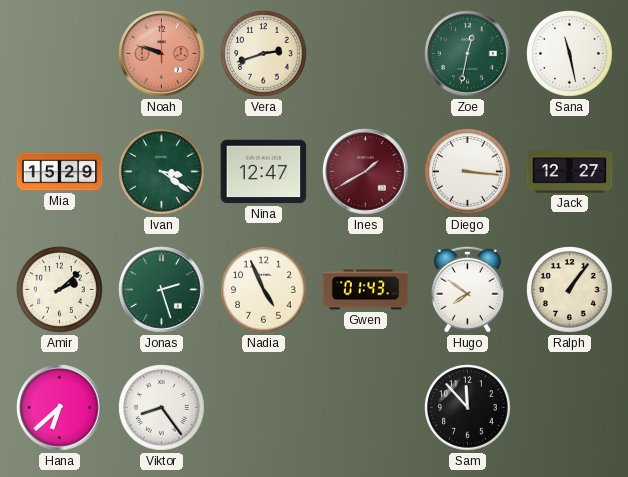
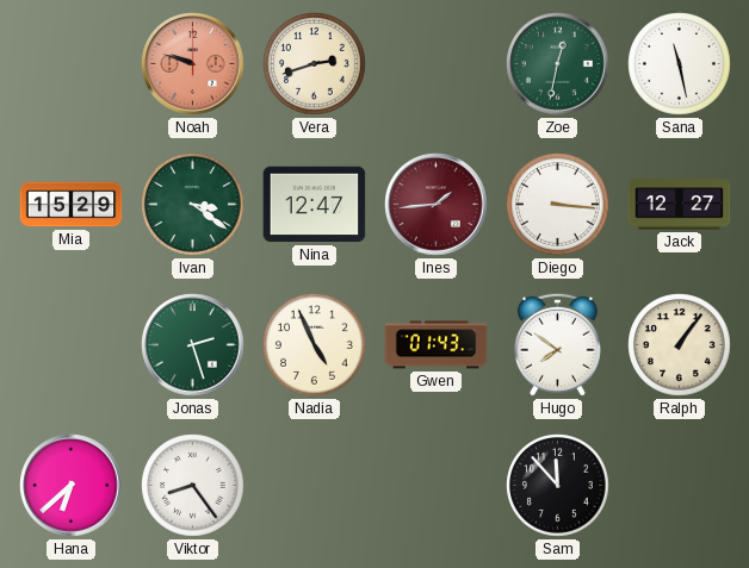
Ines: 1:40 -> 1:44
Amir: 2:08 -> none
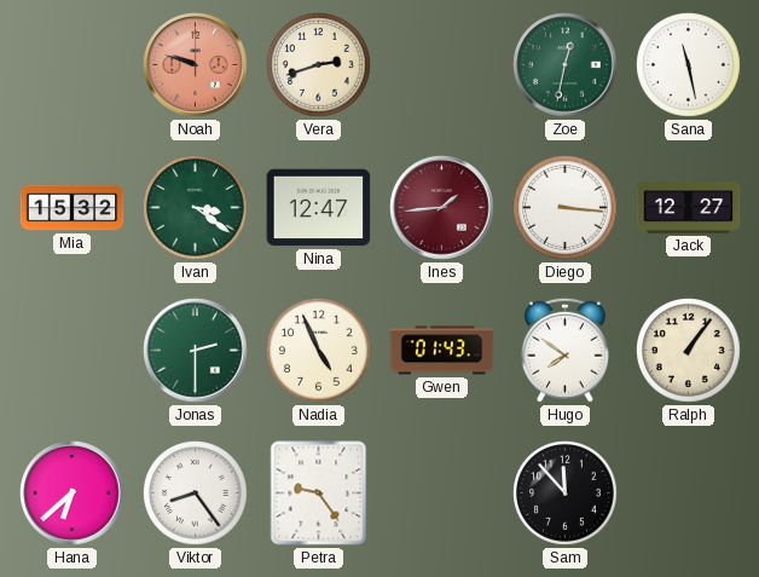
Mia: 15:29 -> 15:32
Jonas: 2:27 -> 2:30
Petra: none -> 9:24
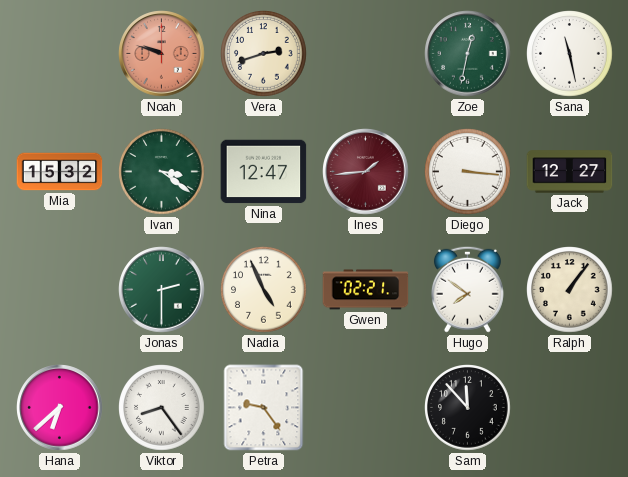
Gwen: 01:43 -> 02:21
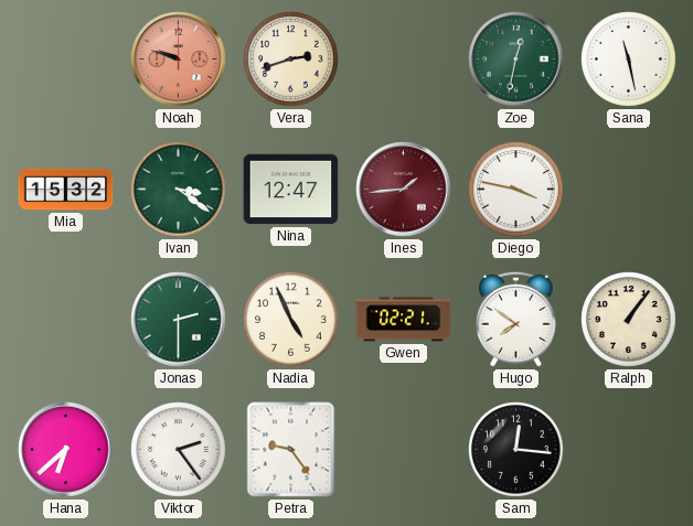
Diego: 3:16 -> 3:47
Jack: 12:27 -> none
Viktor: 8:24 -> 2:24
Sam: 11:53 -> 12:16
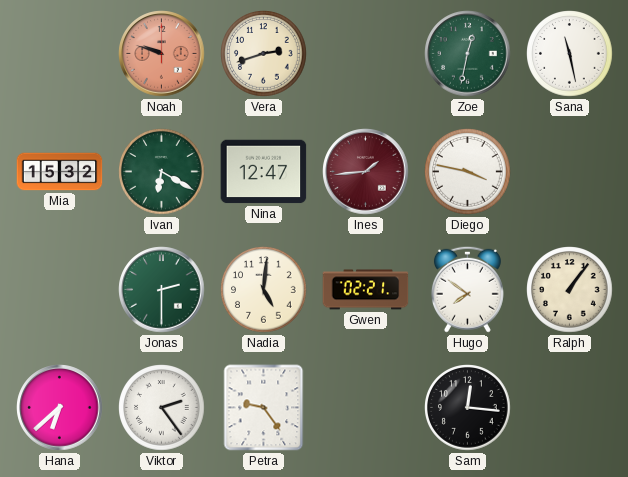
Ivan: 3:21 -> 6:20
Nadia: 4:56 -> 5:01
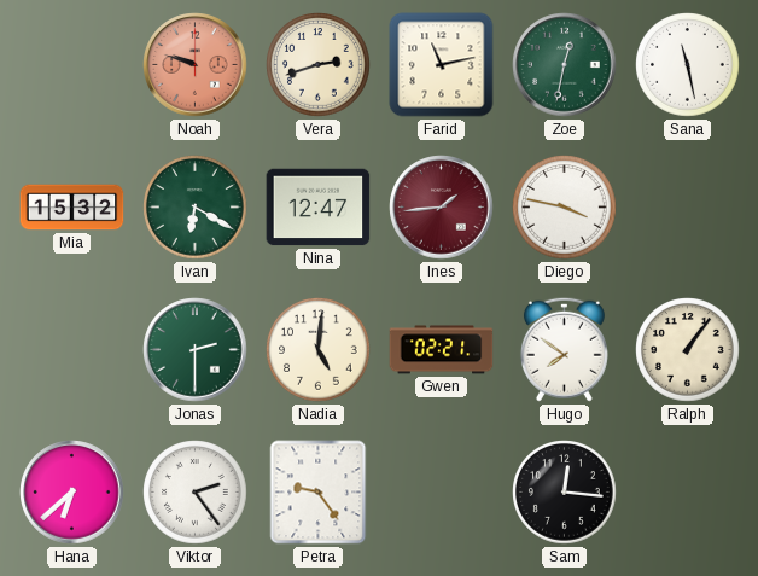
Farid: none -> 11:13
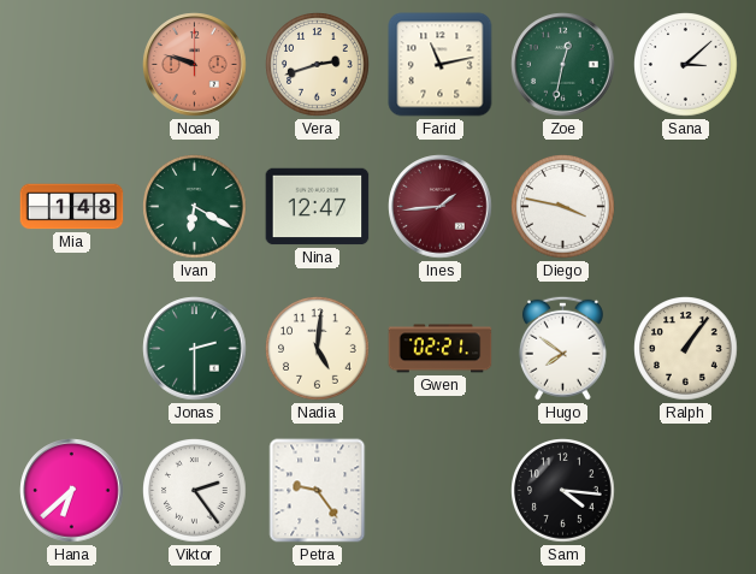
Sana: 11:28 -> 3:08
Mia: 15:32 -> 1:48
Sam: 12:16 -> 4:16
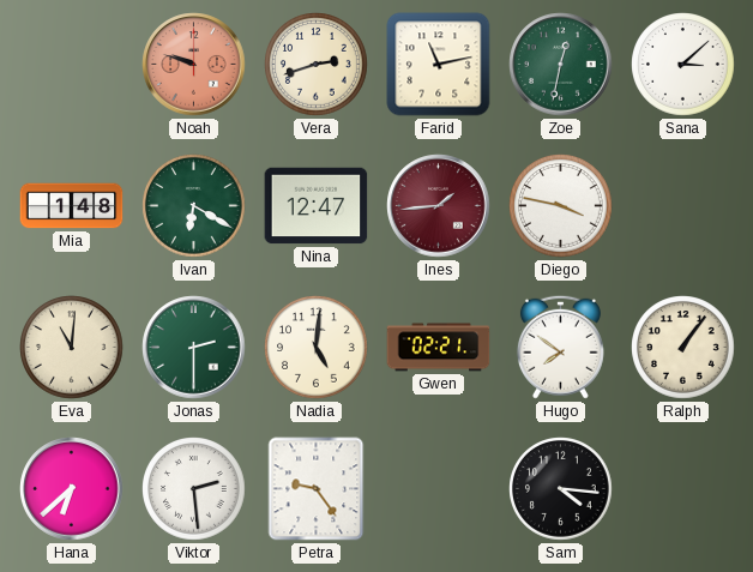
Eva: none -> 11:01
Viktor: 2:24 -> 2:29
